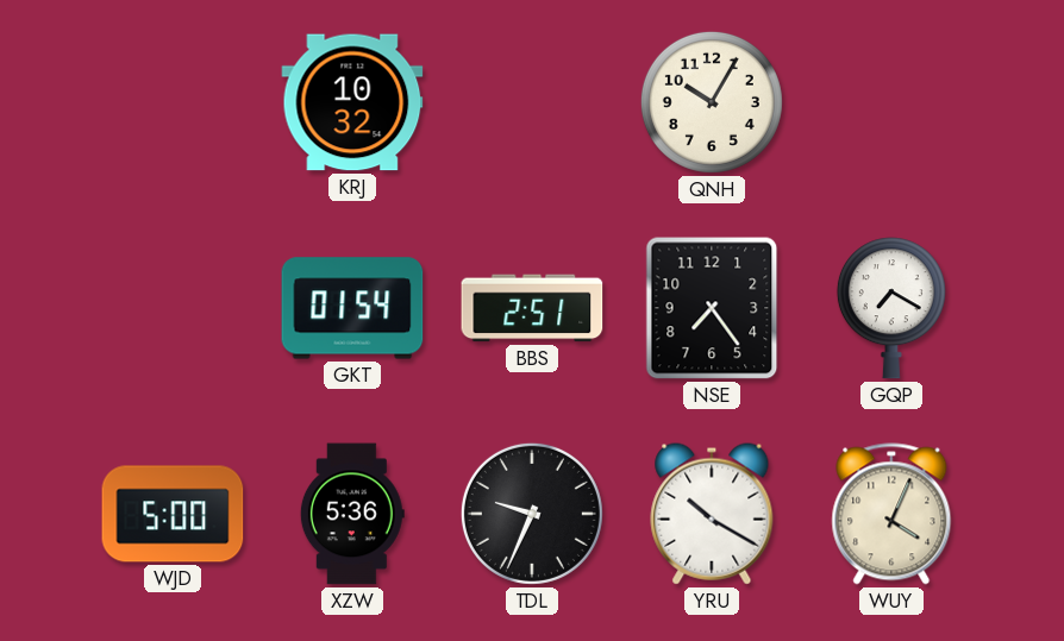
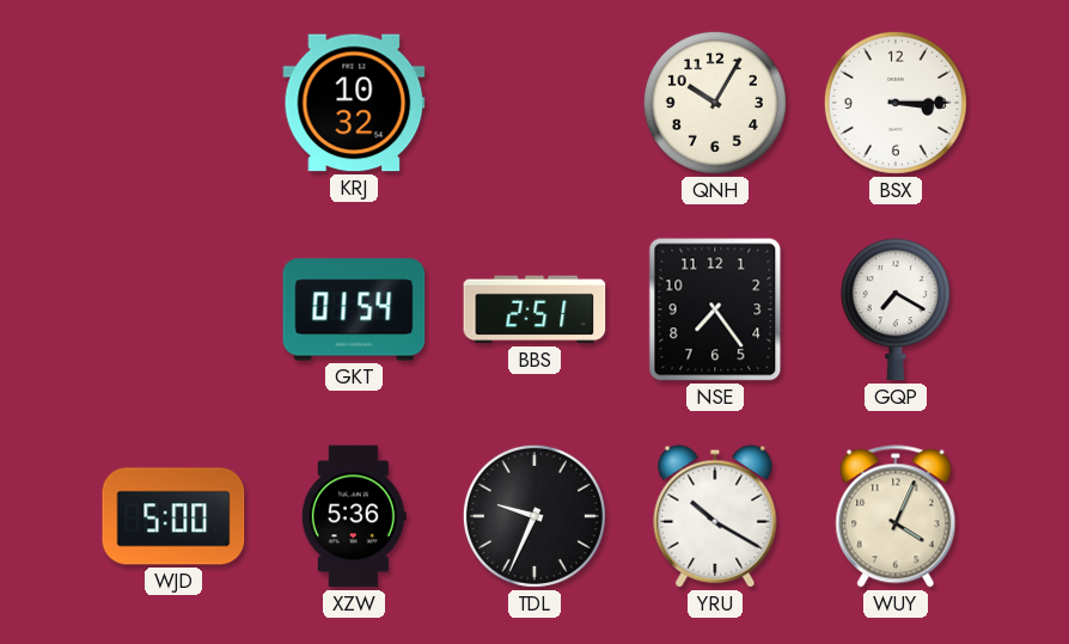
BSX: none -> 3:15
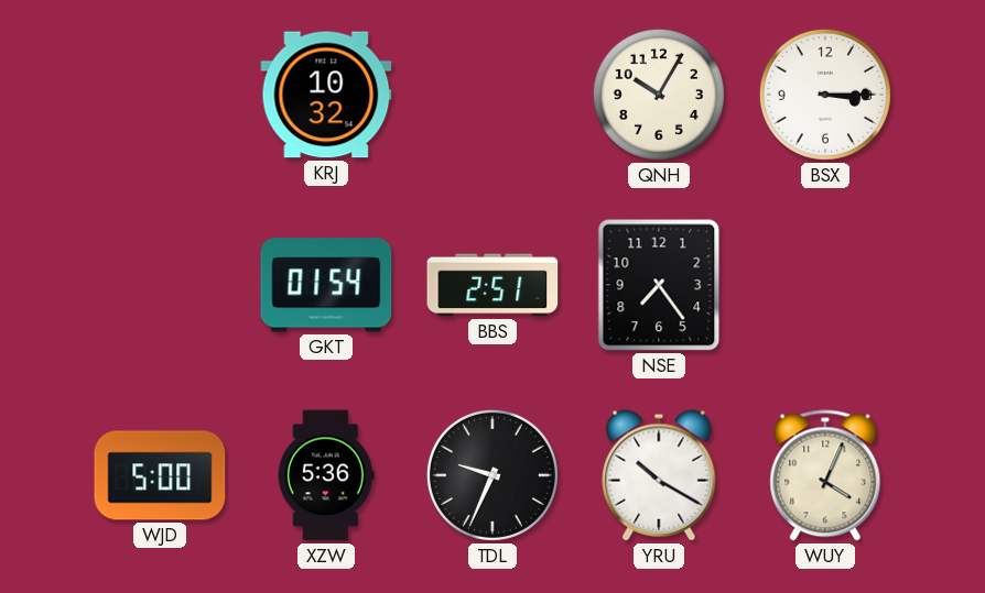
GQP: 7:20 -> none
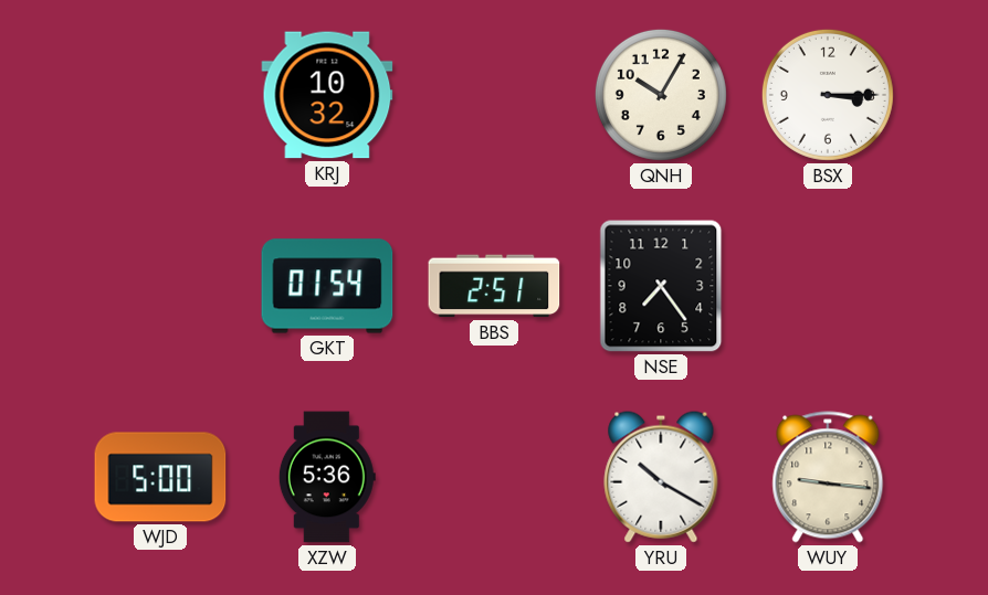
TDL: 9:34 -> none
WUY: 4:04 -> 9:16
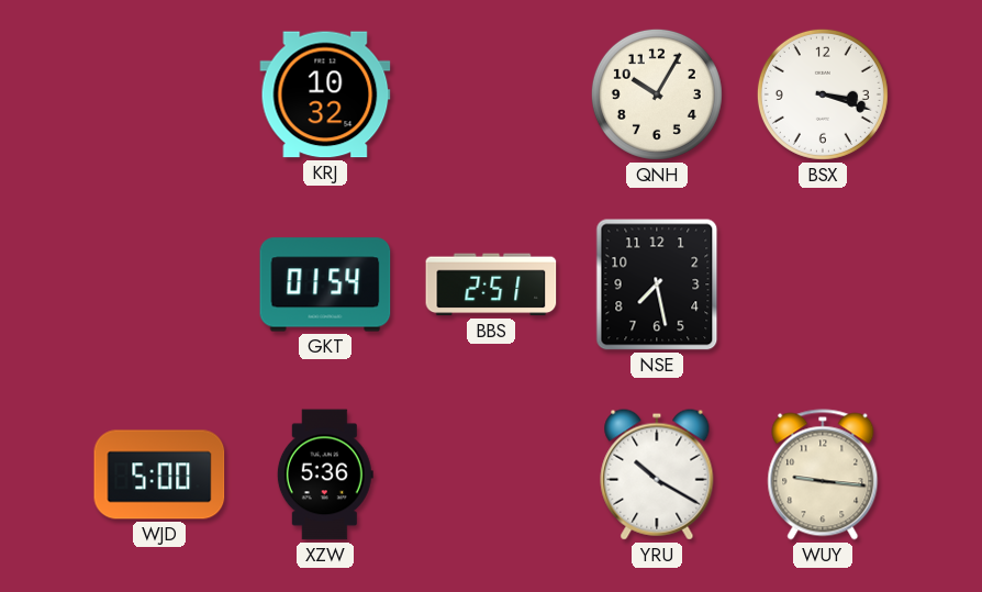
BSX: 3:15 -> 3:18
NSE: 7:24 -> 7:28
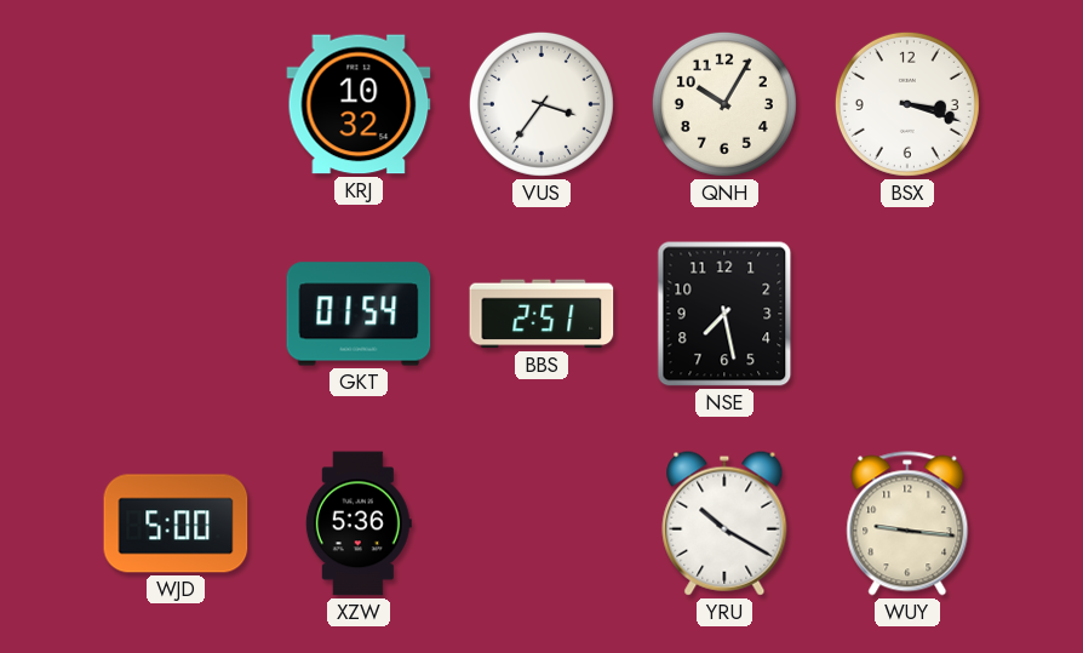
VUS: none -> 3:36
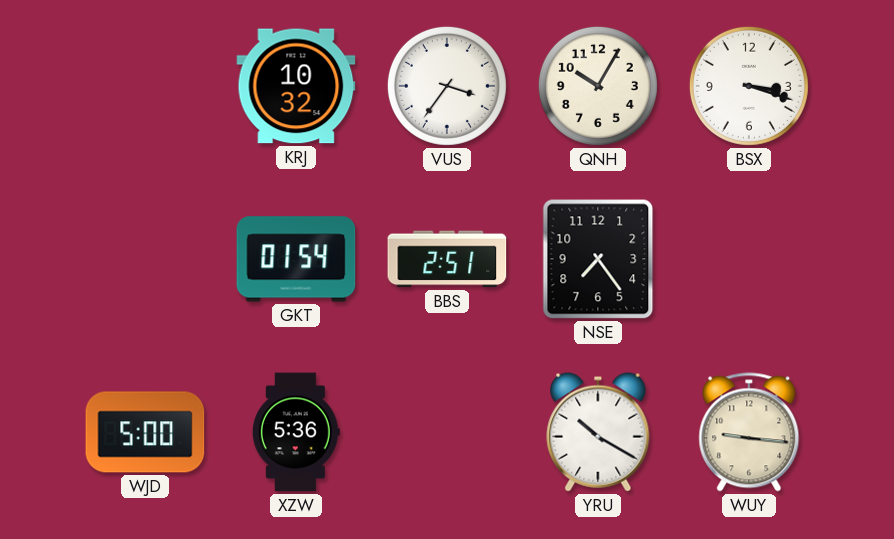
NSE: 7:28 -> 7:24
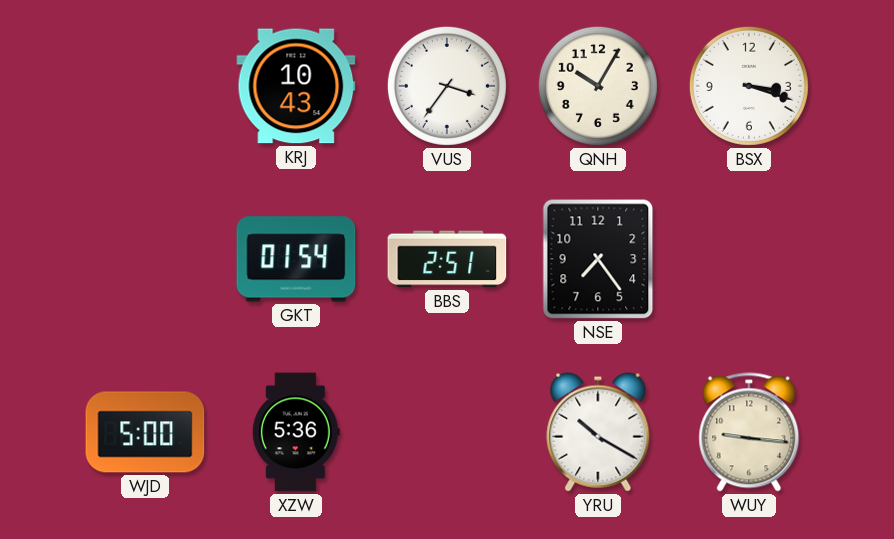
KRJ: 10:32 -> 10:43
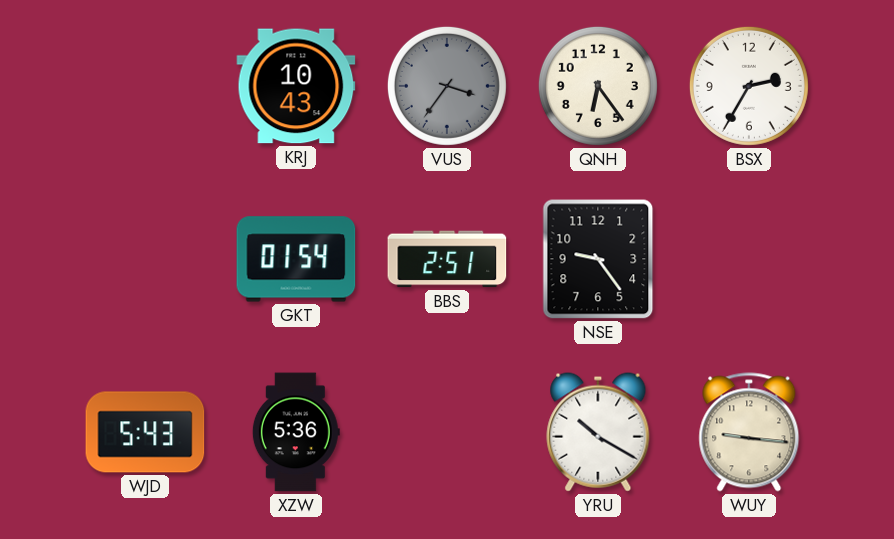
VUS dial: white -> grey
QNH: 10:05 -> 6:24
BSX: 3:18 -> 2:35
NSE: 7:24 -> 9:24
WJD: 5:00 -> 5:43
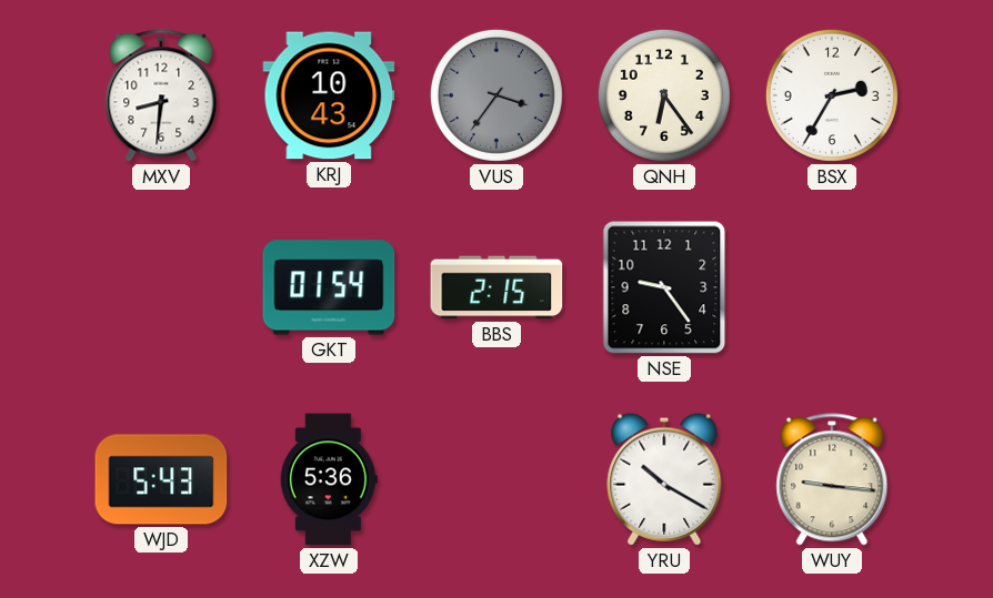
MXV: none -> 8:31
BBS: 2:51 -> 2:15
